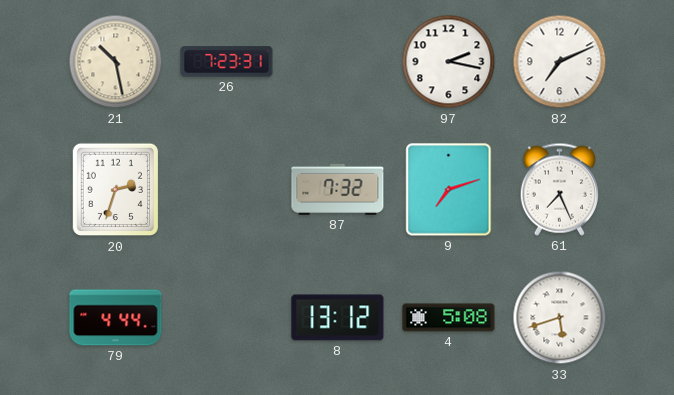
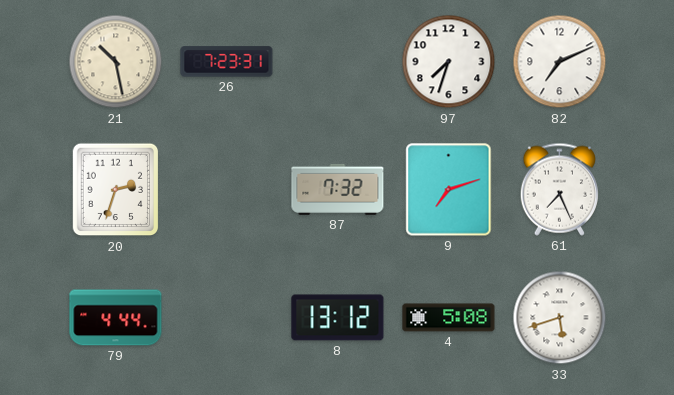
97: 2:17 -> 7:33
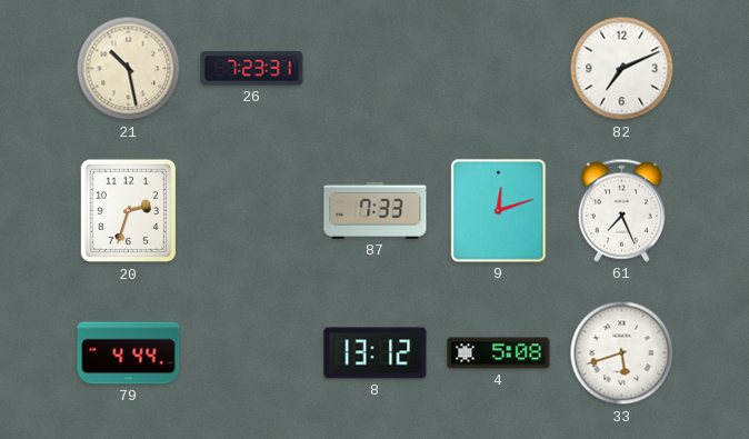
97: 7:33 -> none
87: 7:32 -> 7:33
9: 7:12 -> 12:12
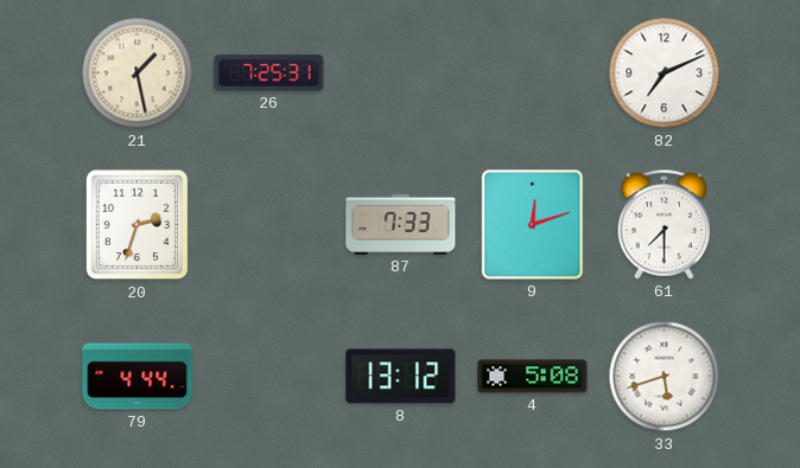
21: 10:28 -> 1:28
26: 7:23 -> 7:25
61: 7:26 -> 7:30
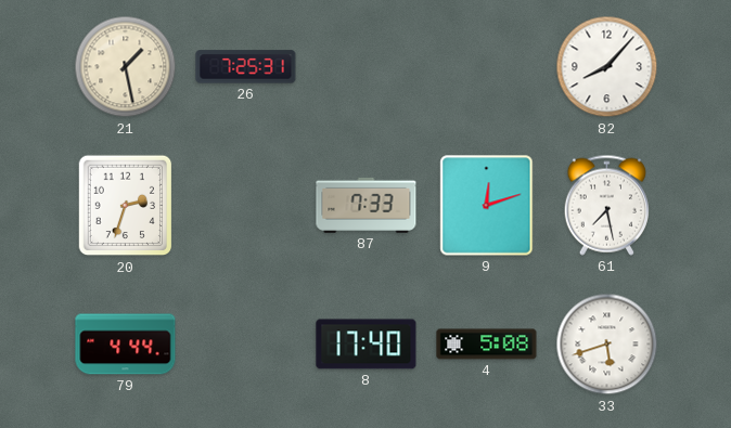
82: 7:11 -> 8:07
61: 7:30 -> 7:28
8: 13:12 -> 17:40
